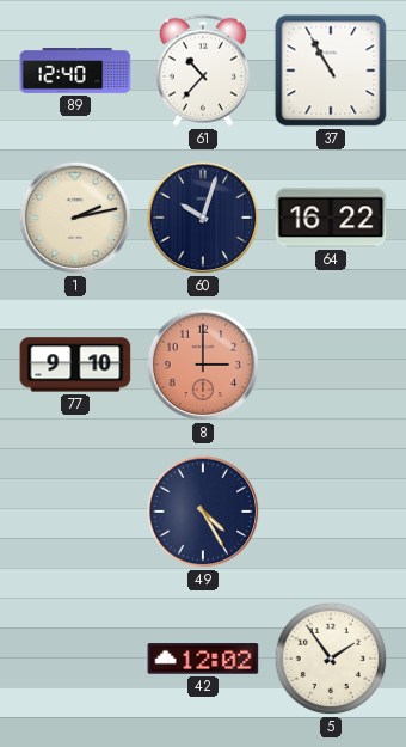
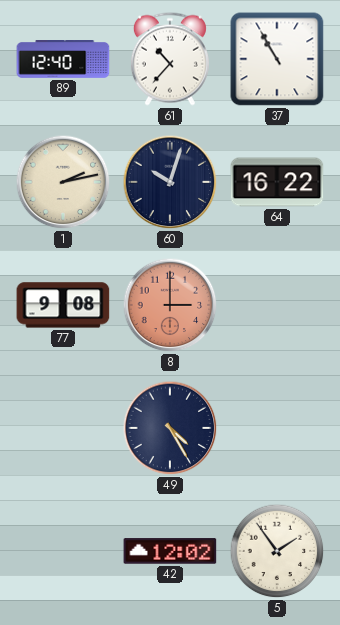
77: 9:10 -> 9:08
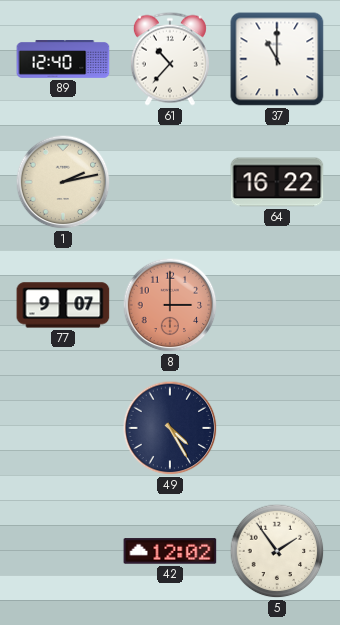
37: 10:55 -> 11:00
60: 10:03 -> none
77: 9:08 -> 9:07
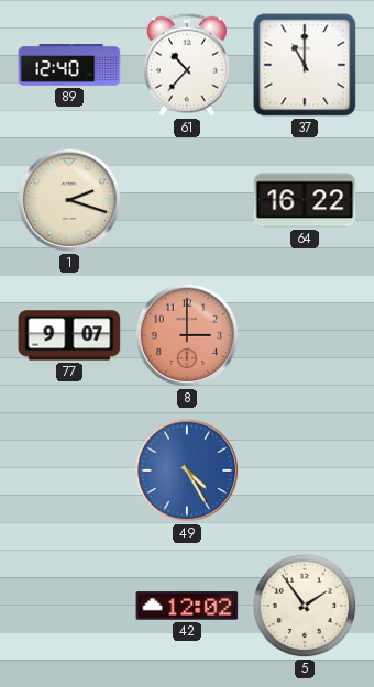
1: 2:13 -> 2:18
49 dial: navy -> blue
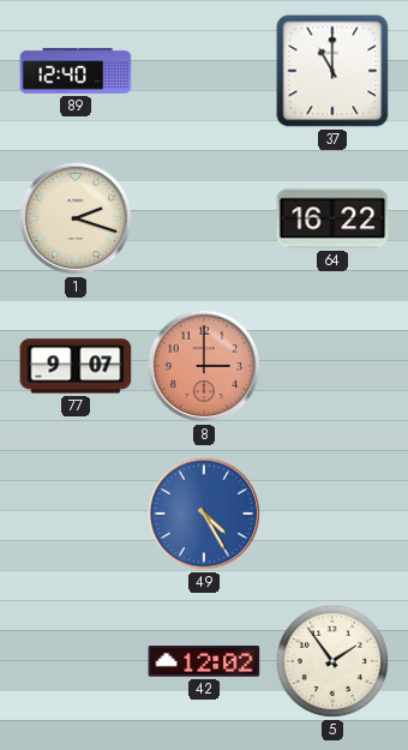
61: 10:37 -> none
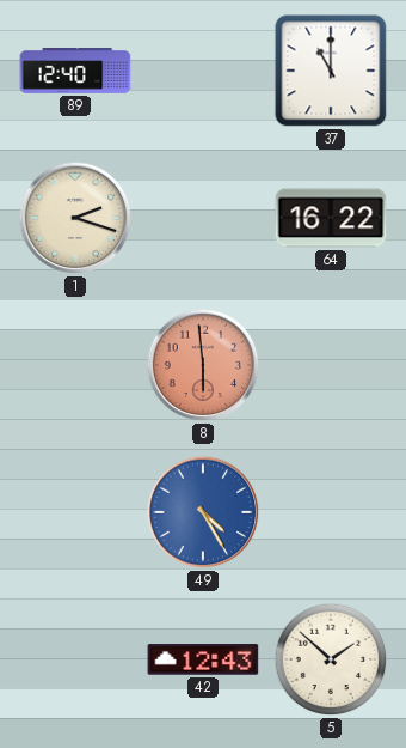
77: 9:07 -> none
8: 3:00 -> 5:59
42: 12:02 -> 12:43
5: 1:54 -> 1:52
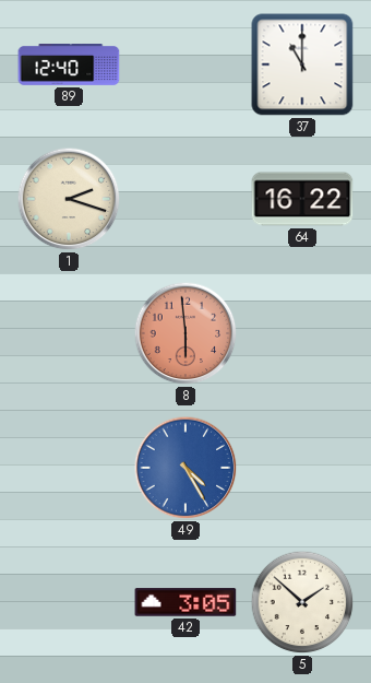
42: 12:43 -> 3:05
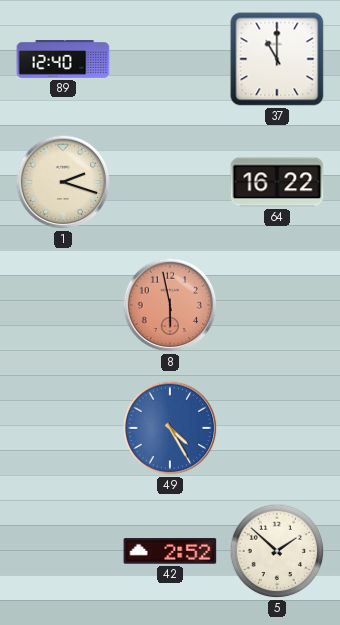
8: 5:59 -> 5:58
42: 3:05 -> 2:52
